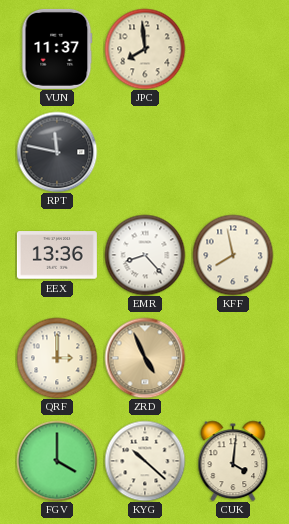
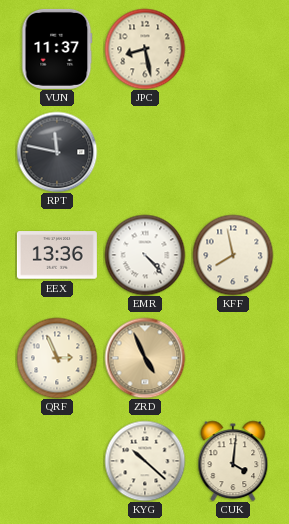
JPC: 7:59 -> 8:28
EMR: 8:23 -> 4:23
QRF: 3:00 -> 2:56
FGV: 4:00 -> none
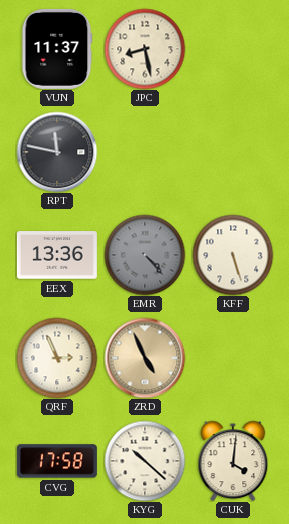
EMR dial: white -> grey
KFF: 7:58 -> 5:27
CVG: none -> 17:58
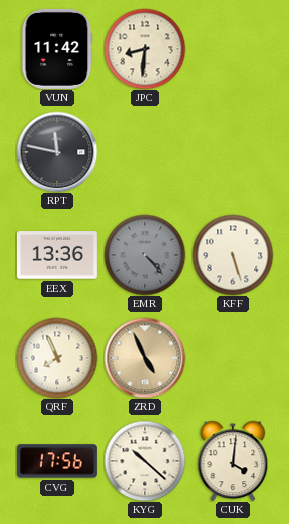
VUN: 11:37 -> 11:42
JPC: 8:28 -> 8:31
QRF: 2:56 -> 7:56
CVG: 17:58 -> 17:56
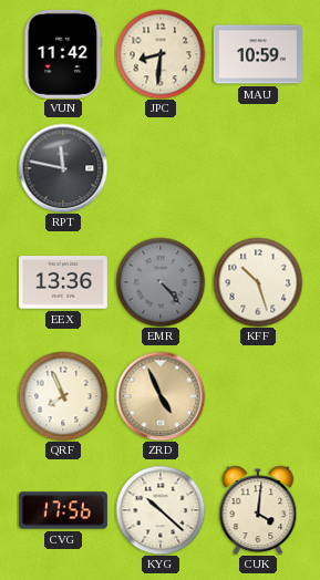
MAU: none -> 10:59
KFF: 5:27 -> 10:27
